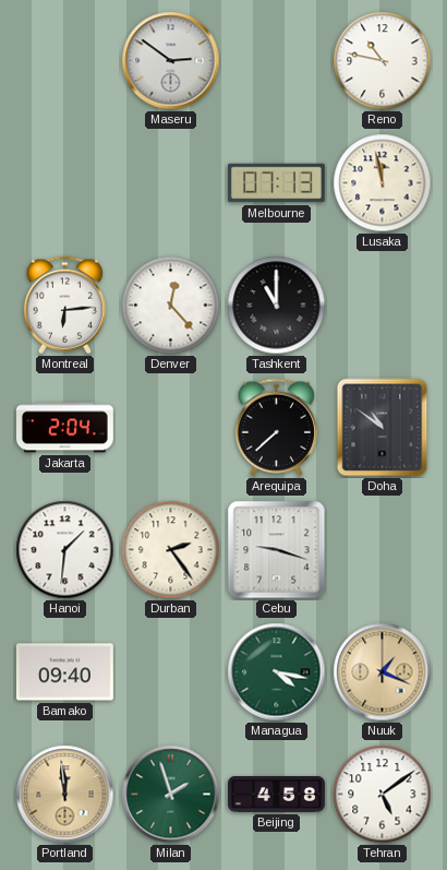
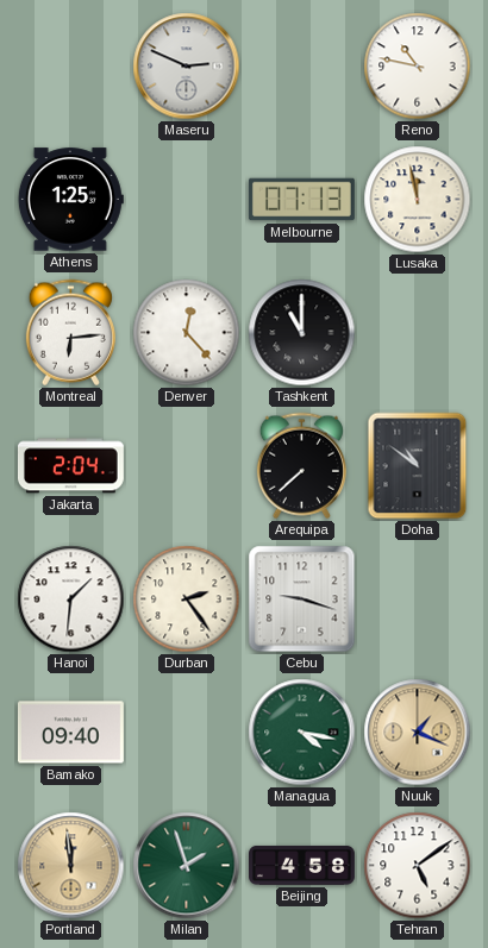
Maseru: 2:51 -> 2:49
Athens: none -> 1:25
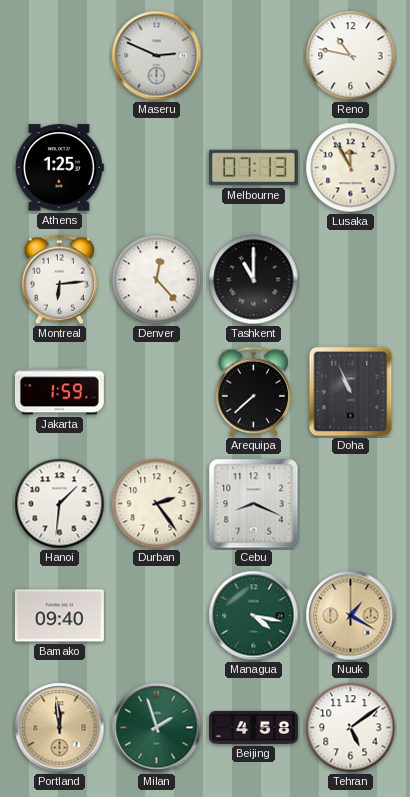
Lusaka: 11:58 -> 11:55
Jakarta: 2:04 -> 1:59
Doha: 10:51 -> 10:56
Cebu: 9:18 -> 8:19
Nuuk: 1:19 -> 1:20
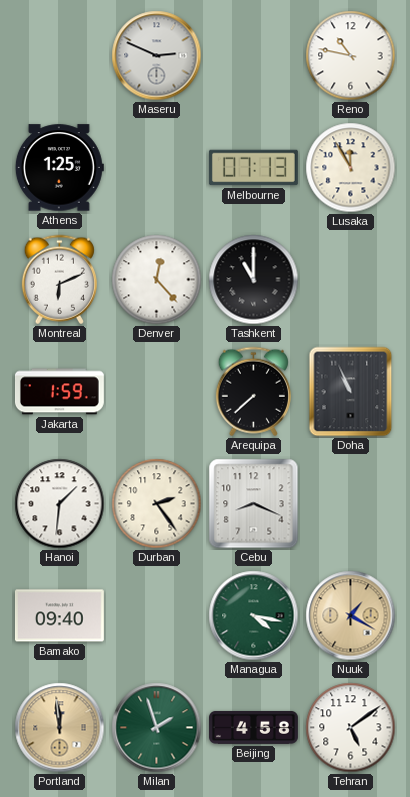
Montreal: 6:14 -> 6:11
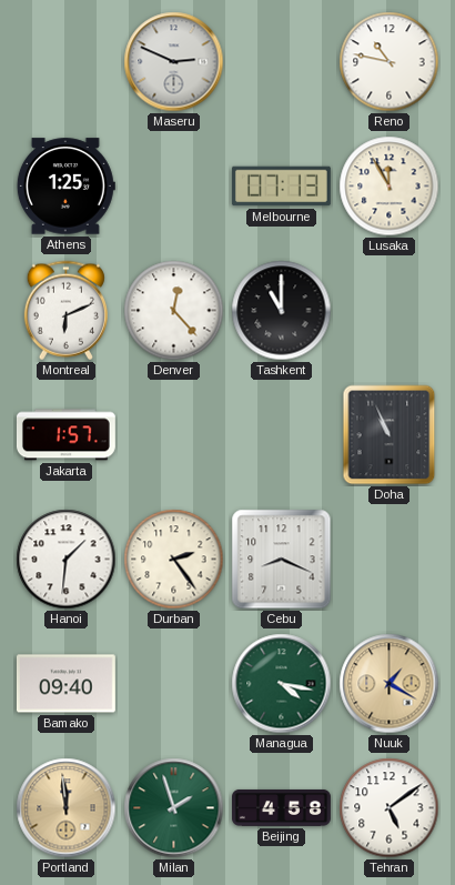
Jakarta: 1:59 -> 1:57
Arequipa: 7:38 -> none
